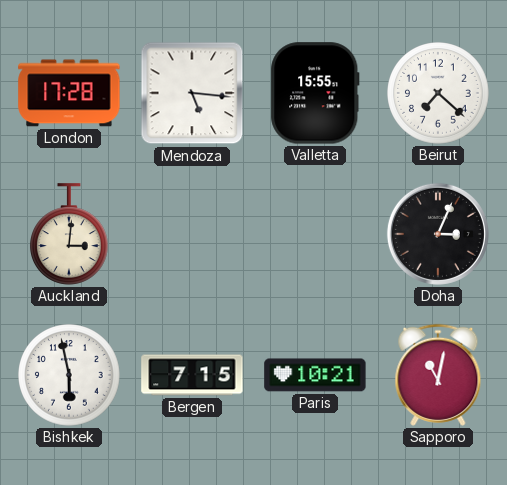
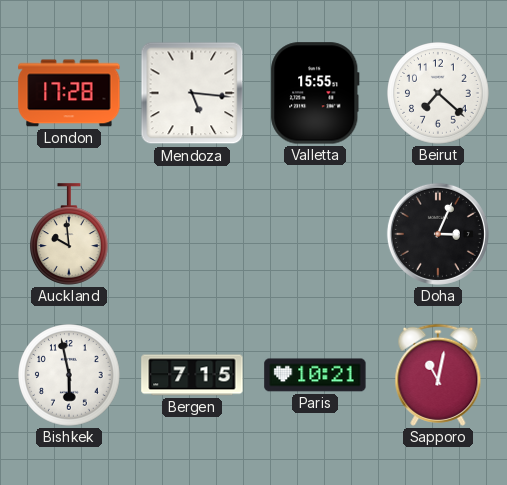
Auckland: 3:01 -> 9:59
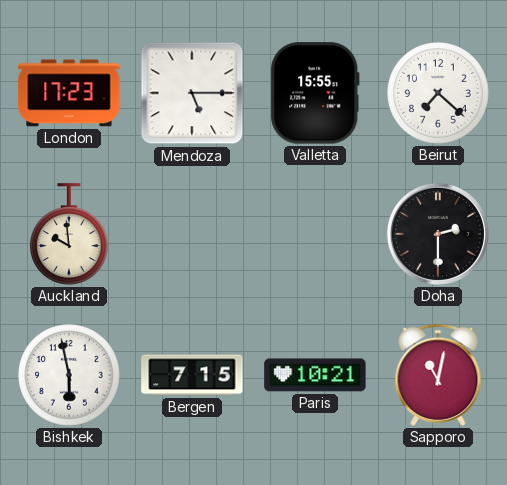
London: 17:28 -> 17:23
Mendoza: 5:16 -> 5:15
Doha: 3:04 -> 2:30
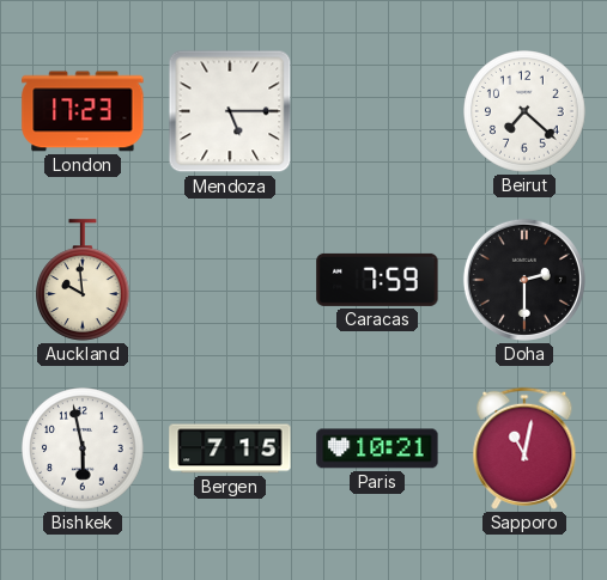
Valletta: 15:55 -> none
Caracas: none -> 7:59
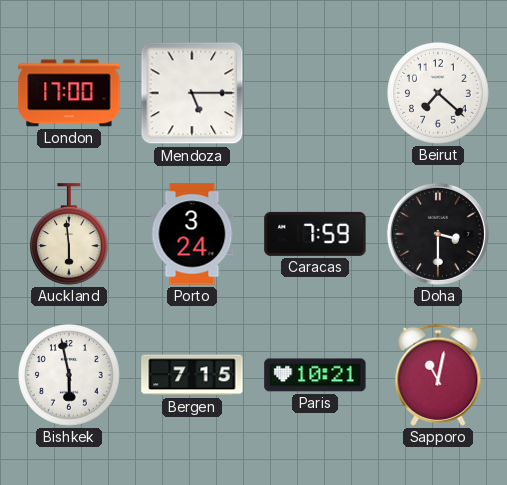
London: 17:23 -> 17:00
Auckland: 9:59 -> 5:59
Porto: none -> 3:24
Doha: 2:30 -> 3:30
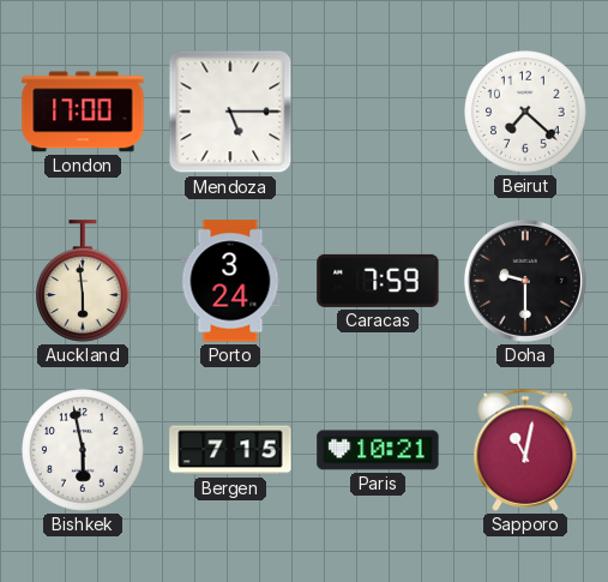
Doha: 3:30 -> 9:30
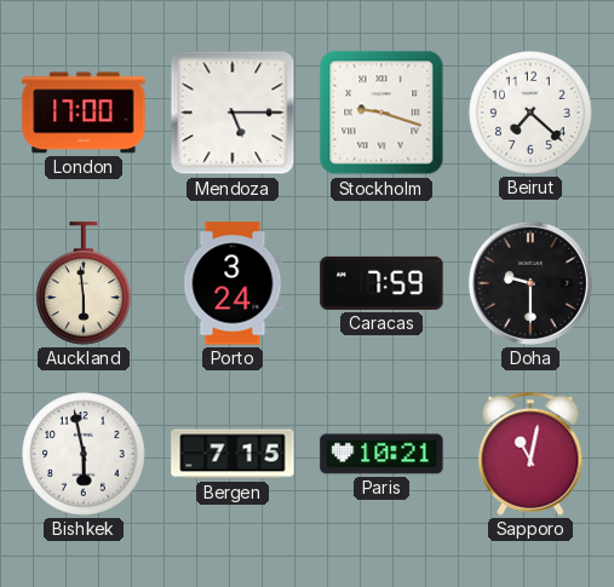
Stockholm: none -> 9:18
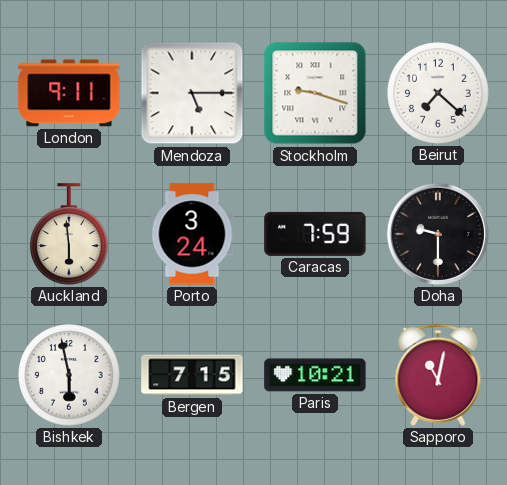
London: 17:00 -> 9:11
